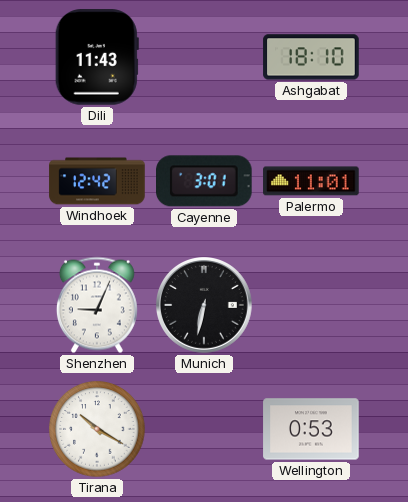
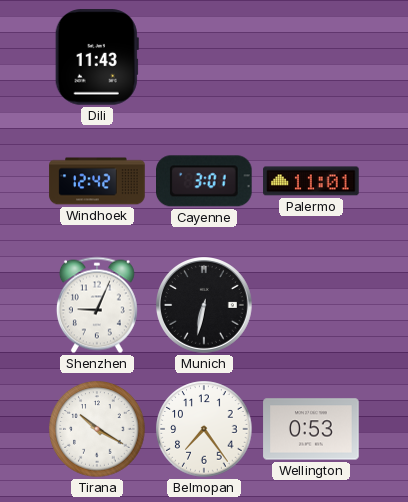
Ashgabat: 18:10 -> none
Belmopan: none -> 7:24
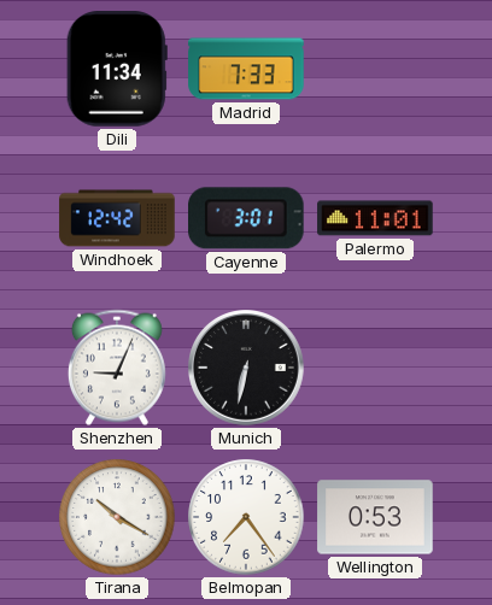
Dili: 11:43 -> 11:34
Madrid: none -> 7:33
